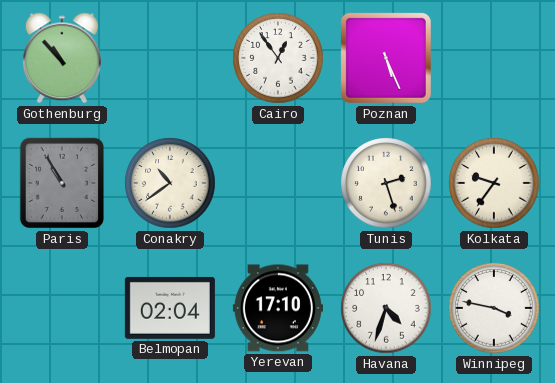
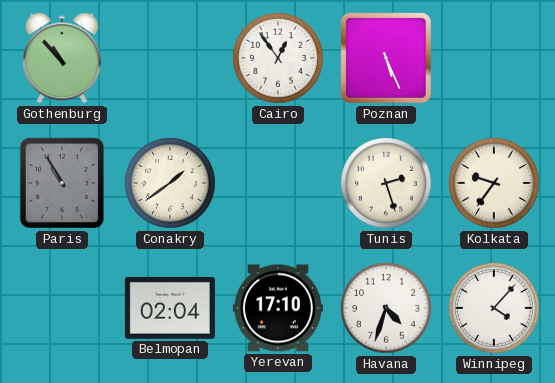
Conakry: 10:39 -> 1:39
Winnipeg: 3:47 -> 4:07
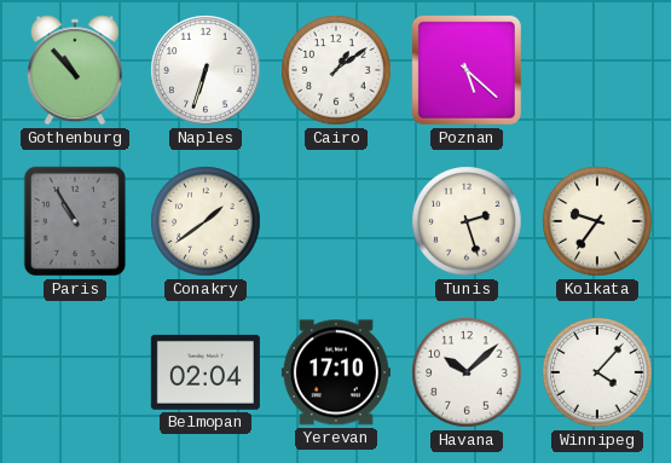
Naples: none -> 6:33
Cairo: 12:54 -> 1:09
Poznan: 5:26 -> 5:22
Havana: 4:33 -> 10:08
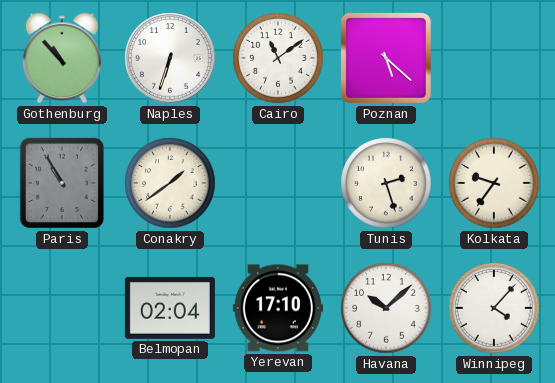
Cairo: 1:09 -> 11:09
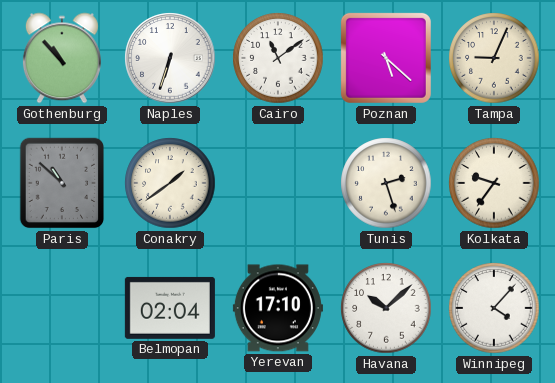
Tampa: none -> 9:04
Paris: 10:55 -> 10:52
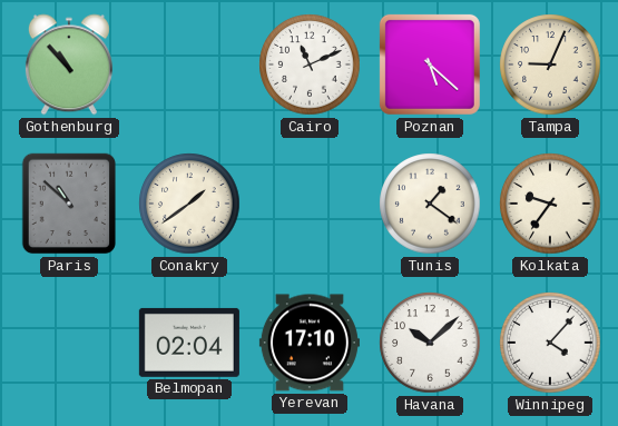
Naples: 6:33 -> none
Cairo: 11:09 -> 11:11
Tunis: 2:27 -> 1:21
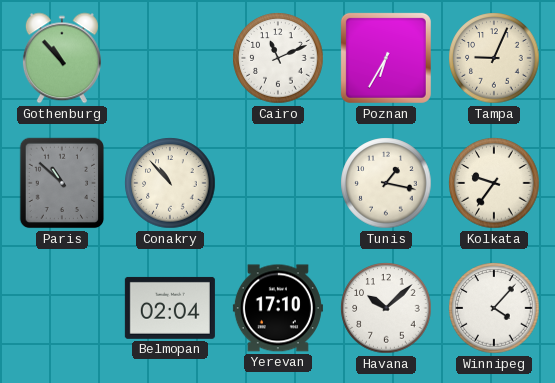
Poznan: 5:22 -> 6:35
Conakry: 1:39 -> 10:53
Tunis: 1:21 -> 1:17
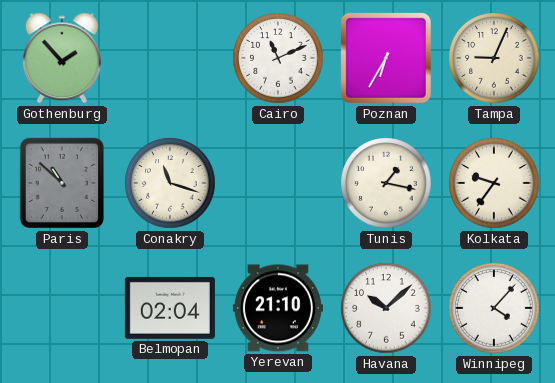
Gothenburg: 10:53 -> 1:53
Conakry: 10:53 -> 11:18
Yerevan: 17:10 -> 21:10
